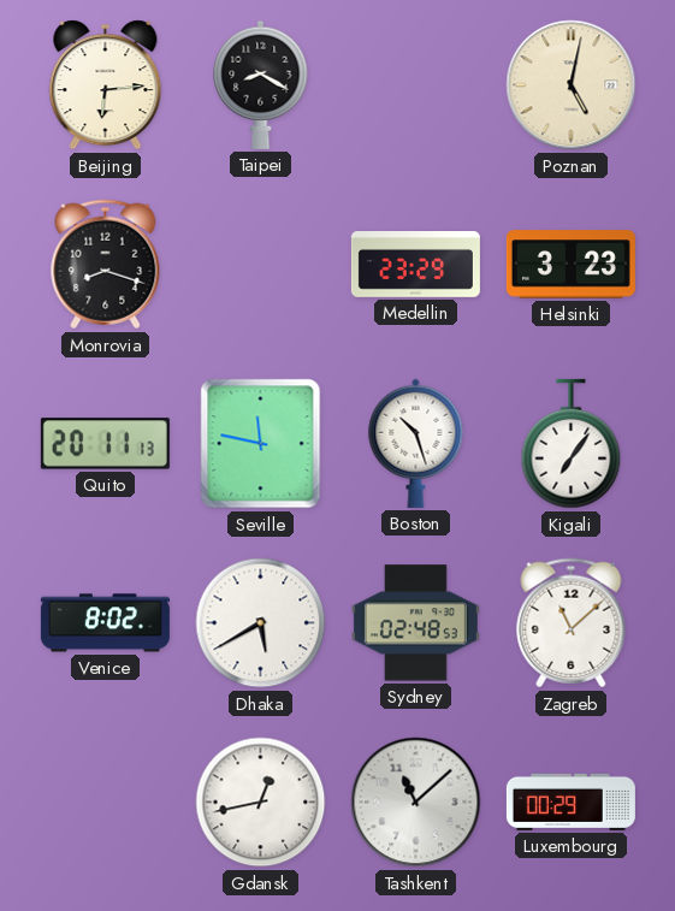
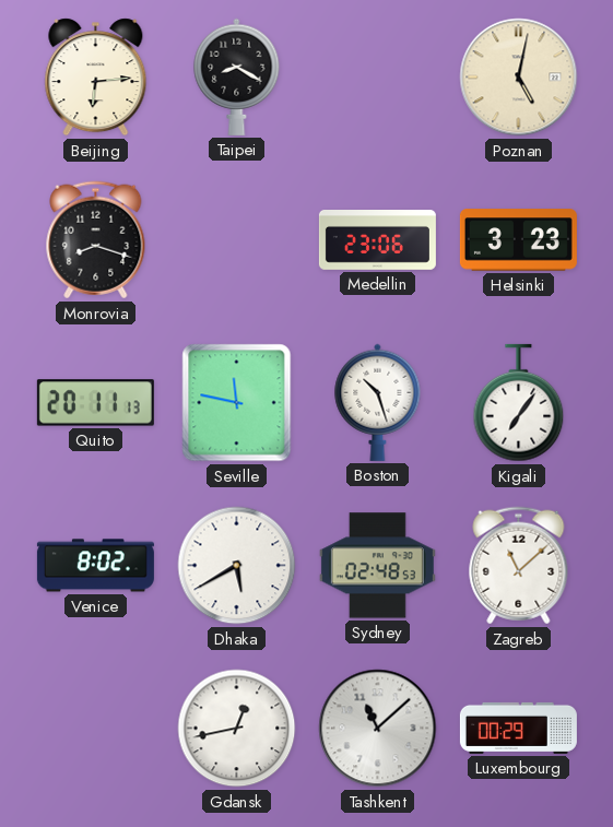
Medellin: 23:29 -> 23:06
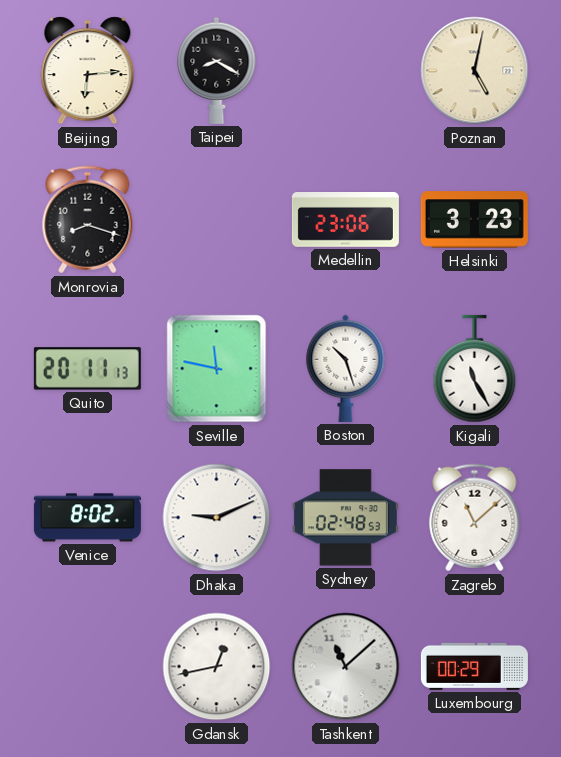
Kigali: 7:06 -> 11:25
Dhaka: 5:40 -> 9:11
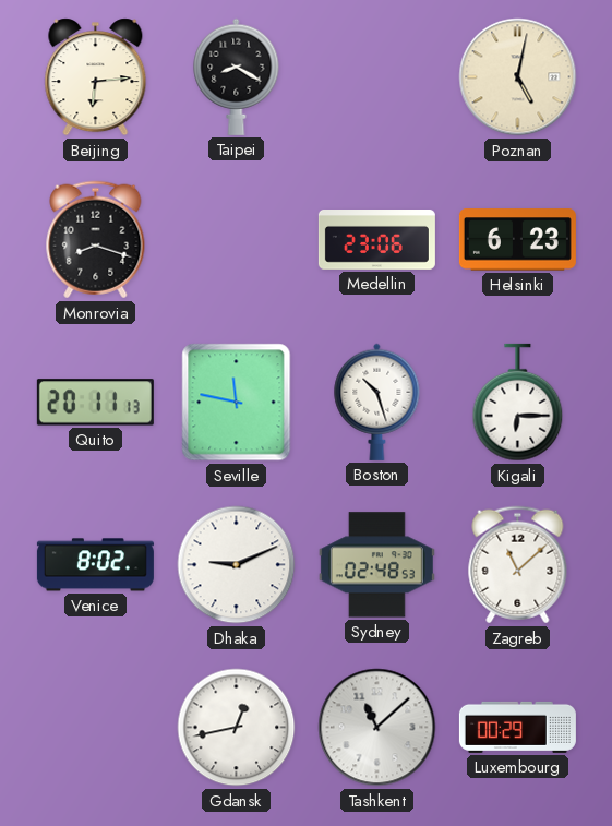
Helsinki: 3:23 -> 6:23
Kigali: 11:25 -> 6:15
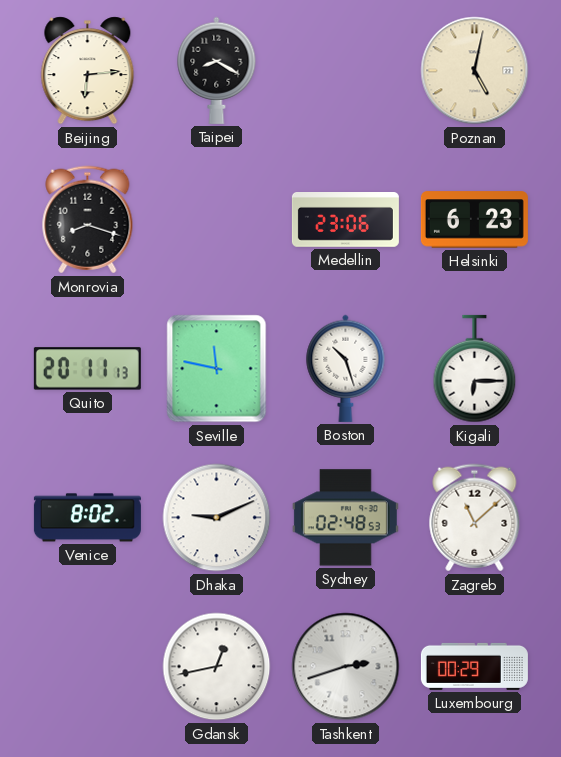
Tashkent: 11:08 -> 2:42
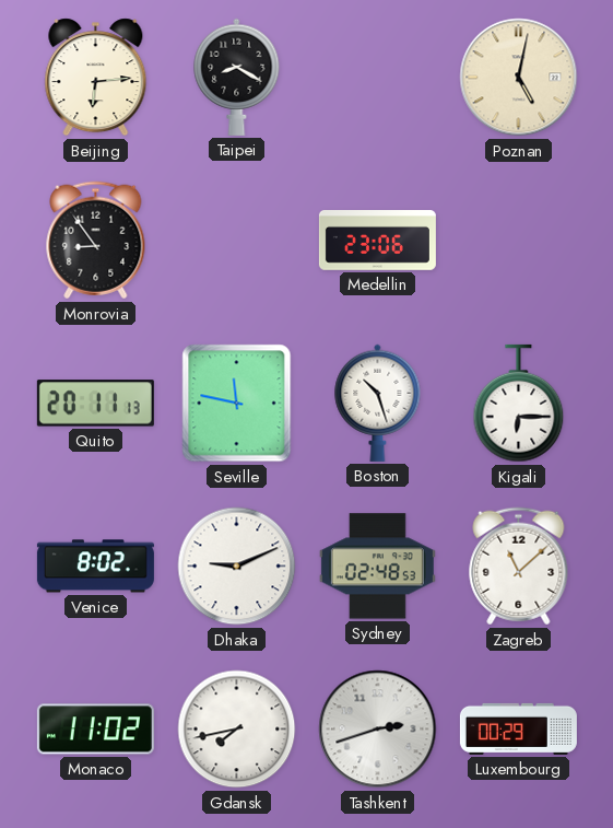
Monrovia: 8:18 -> 8:54
Helsinki: 6:23 -> none
Monaco: none -> 11:02
Gdansk: 12:43 -> 7:43
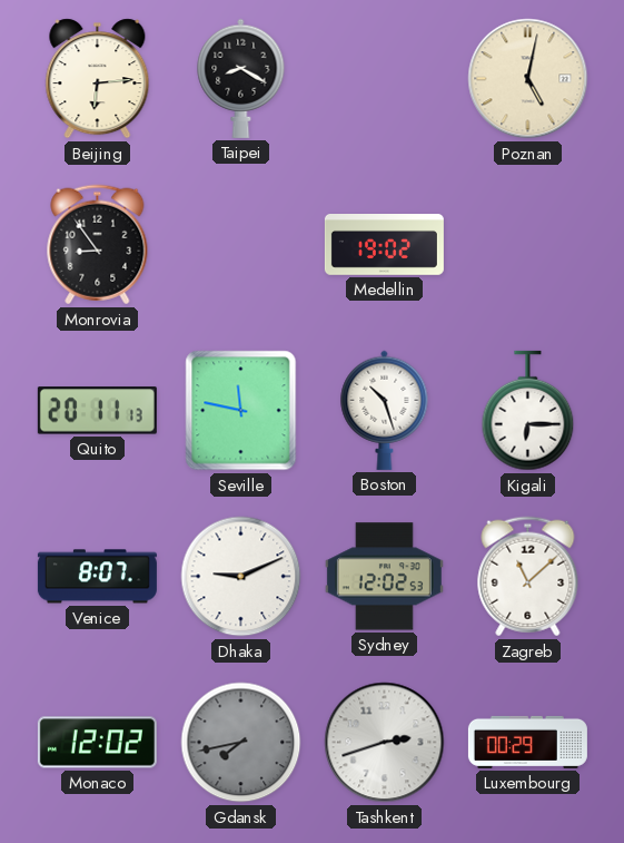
Medellin: 23:06 -> 19:02
Venice: 8:02 -> 8:07
Sydney: 02:48 -> 12:02
Monaco: 11:02 -> 12:02
Gdansk dial: white -> grey
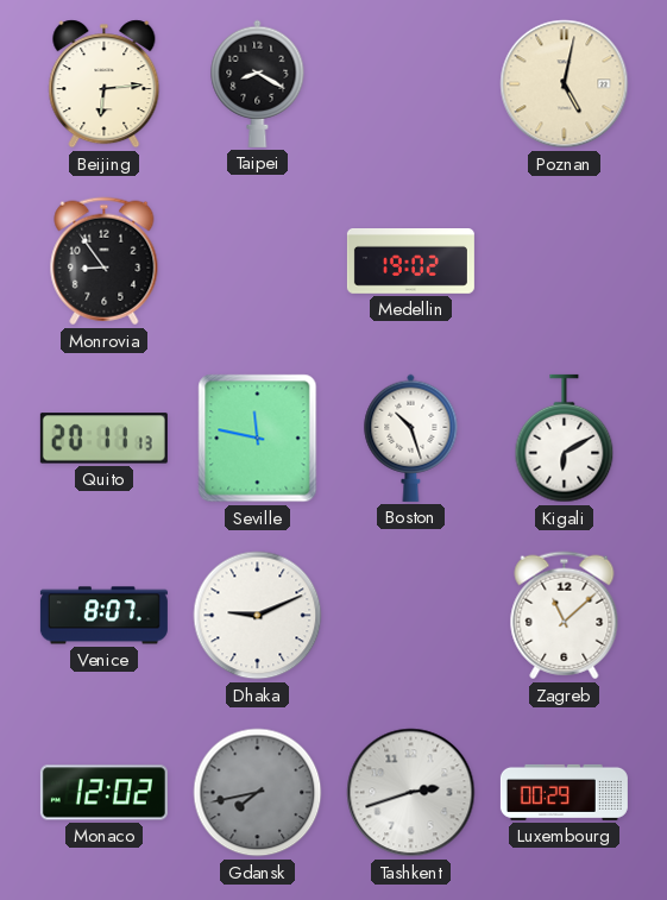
Kigali: 6:15 -> 6:10
Sydney: 12:02 -> none
